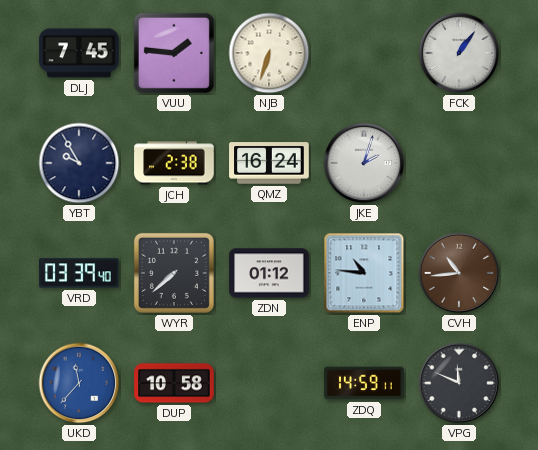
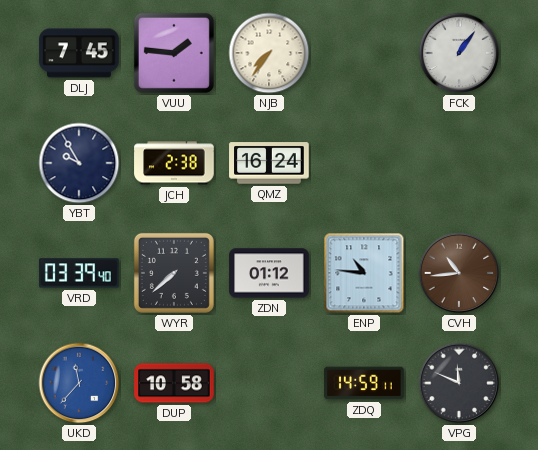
NJB: 6:33 -> 7:36
JKE: 2:03 -> none
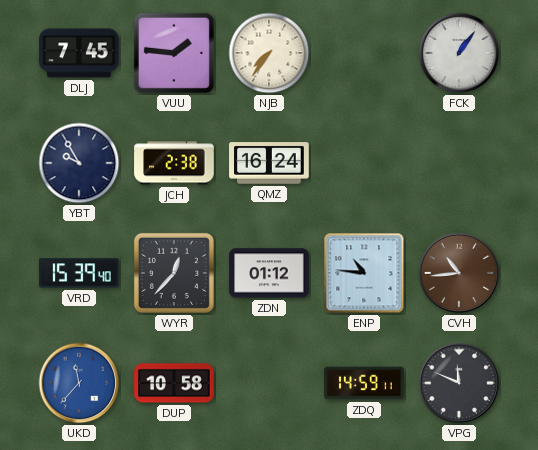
VRD: 03:39 -> 15:39
WYR: 7:38 -> 12:37
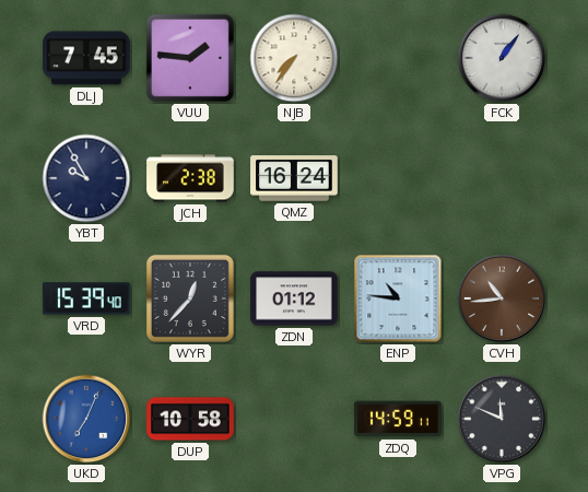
UKD: 11:37 -> 7:04
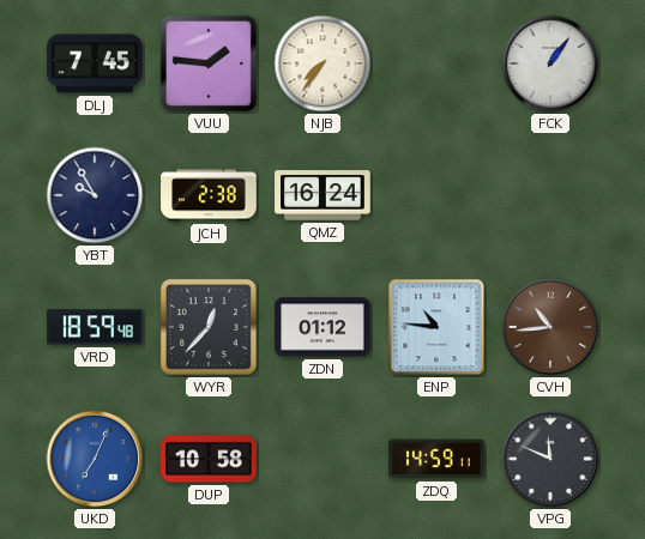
VRD: 15:39 -> 18:59
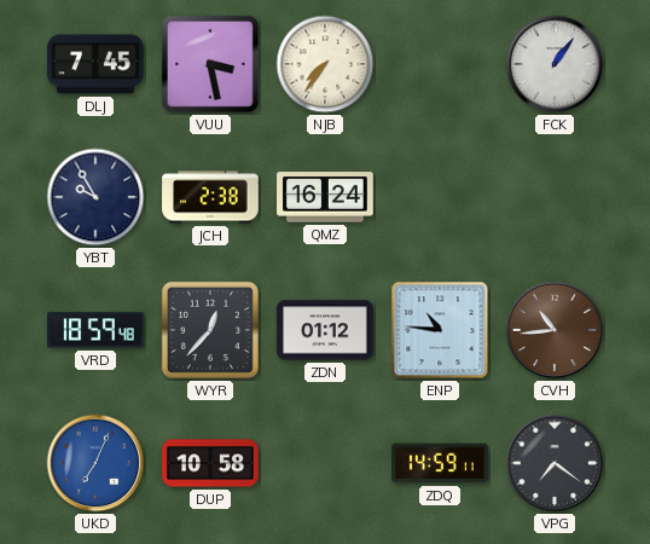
VUU: 1:46 -> 3:28
VPG: 11:49 -> 7:21
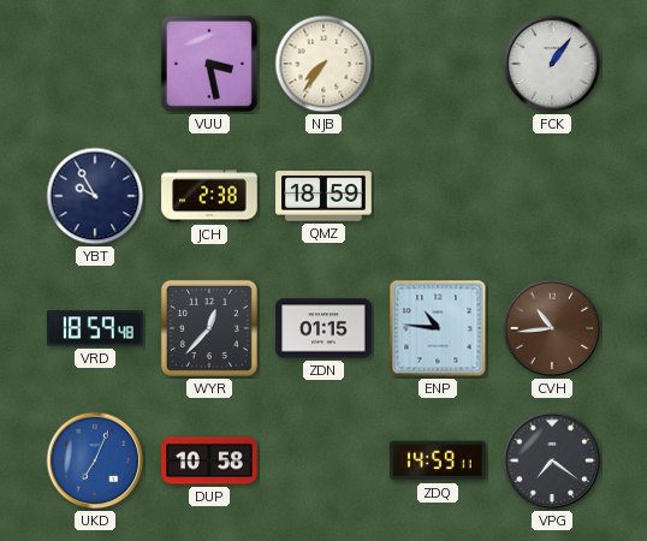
DLJ: 7:45 -> none
QMZ: 16:24 -> 18:59
ZDN: 01:12 -> 01:15
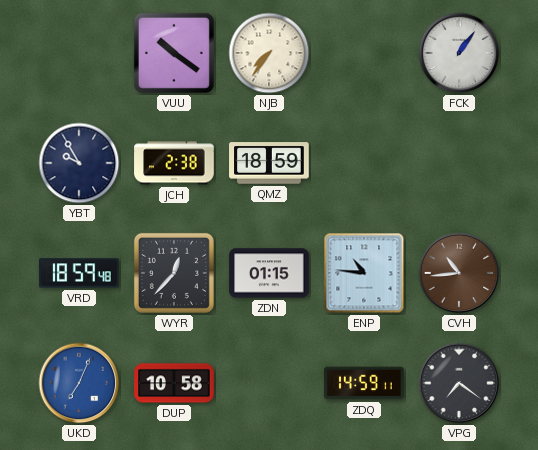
VUU: 3:28 -> 10:21
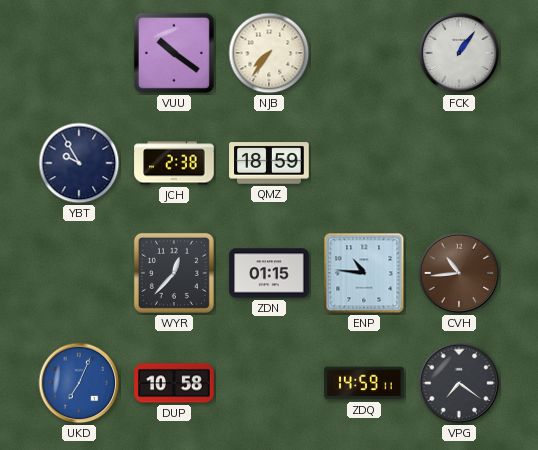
VRD: 18:59 -> none
